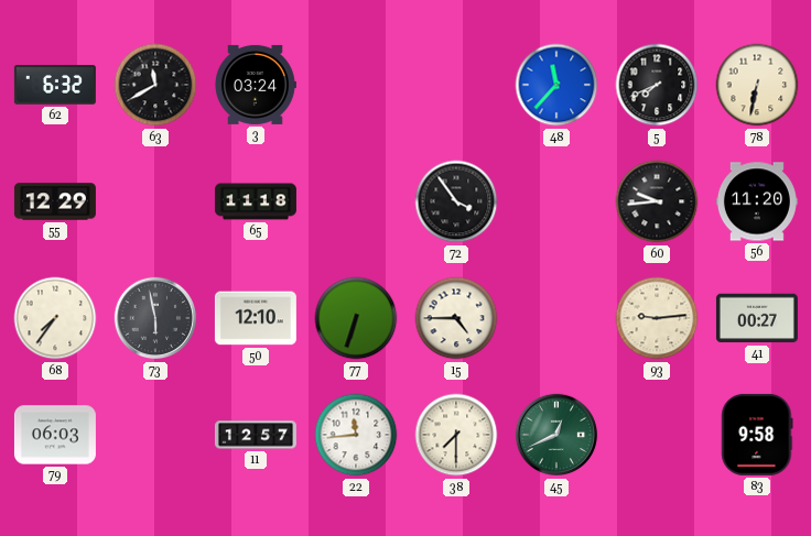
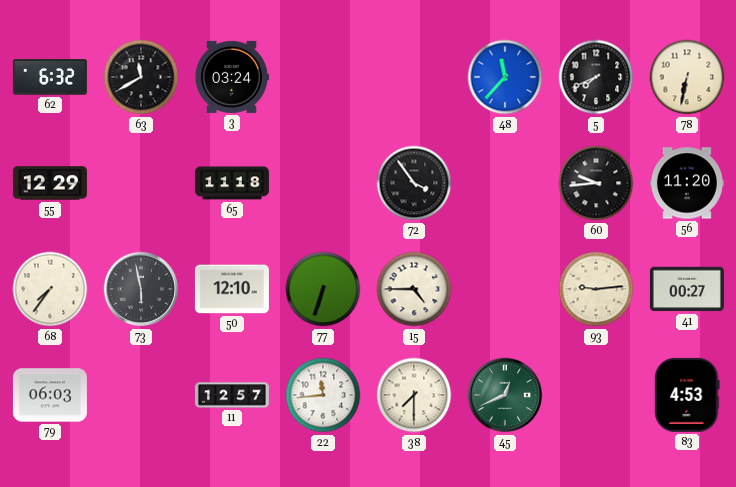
83: 9:58 -> 4:53
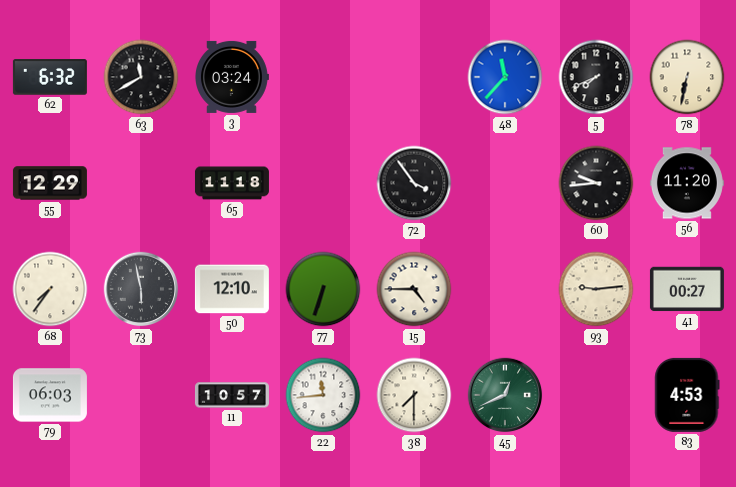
11: 12:57 -> 10:57
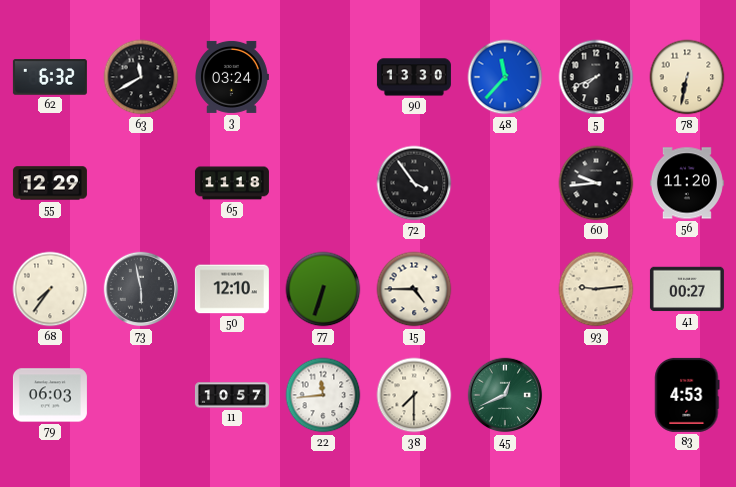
90: none -> 13:30
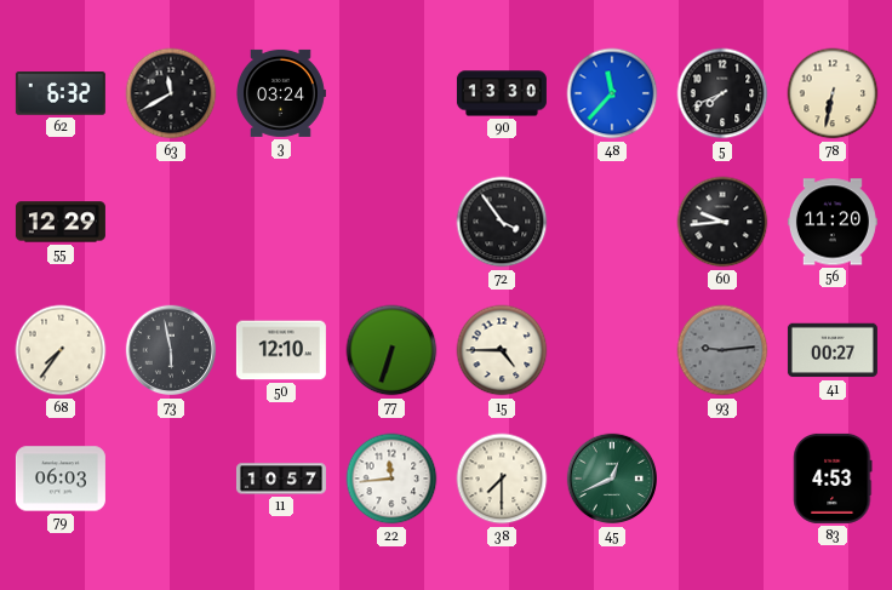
65: 11:18 -> none
93 dial: cream -> grey
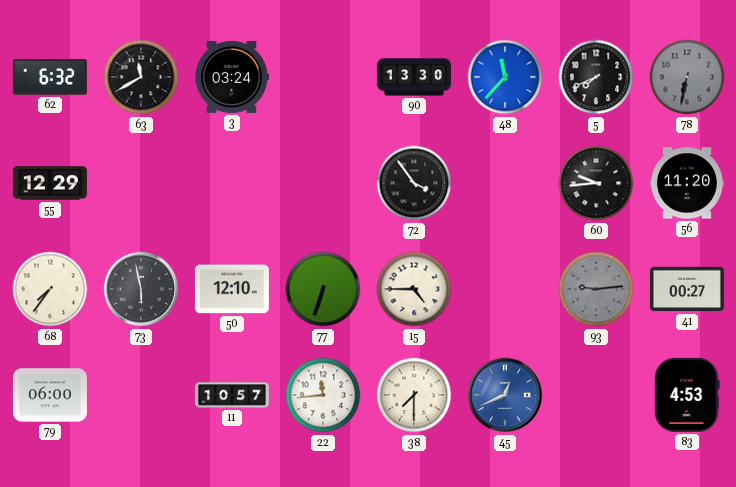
78 dial: cream -> grey
79: 06:03 -> 06:00
45 dial: green -> blue
